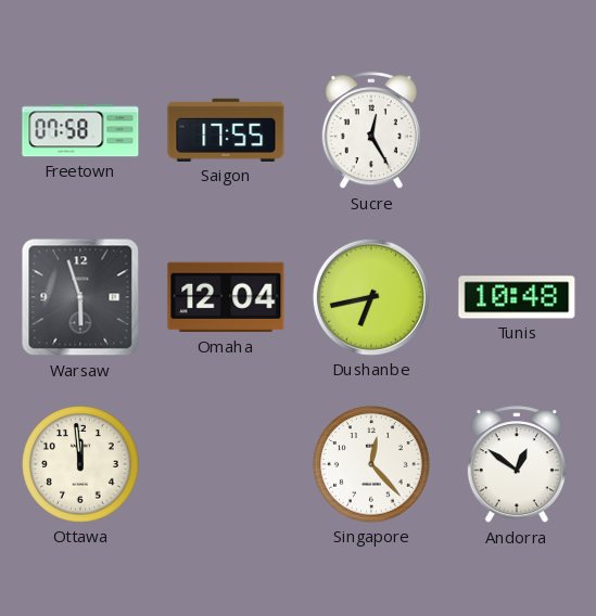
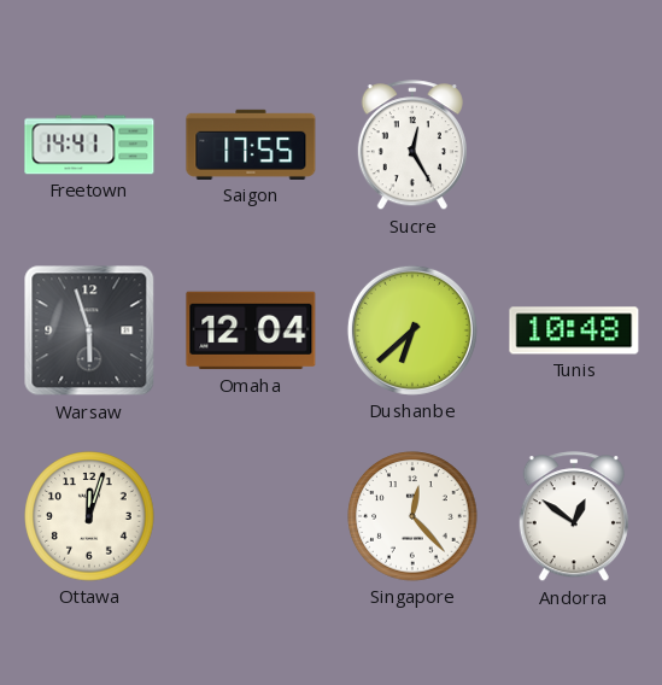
Freetown: 07:58 -> 14:41
Dushanbe: 6:43 -> 6:38
Ottawa: 11:59 -> 12:03
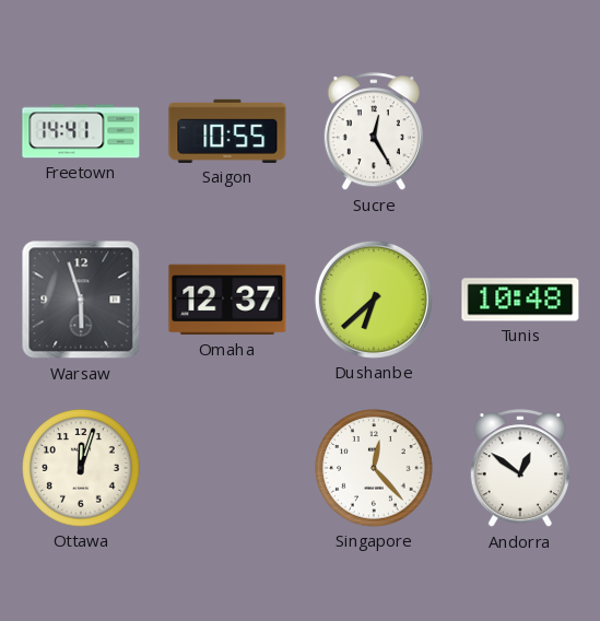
Saigon: 17:55 -> 10:55
Omaha: 12:04 -> 12:37
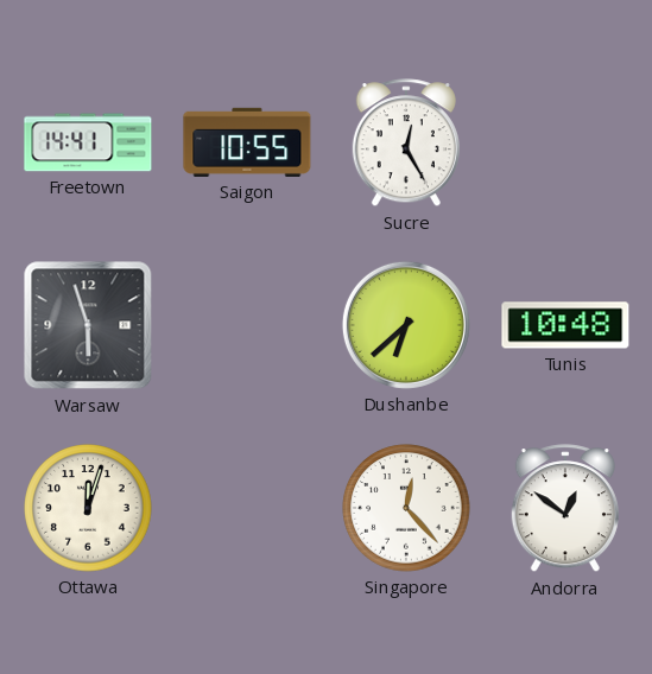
Omaha: 12:37 -> none
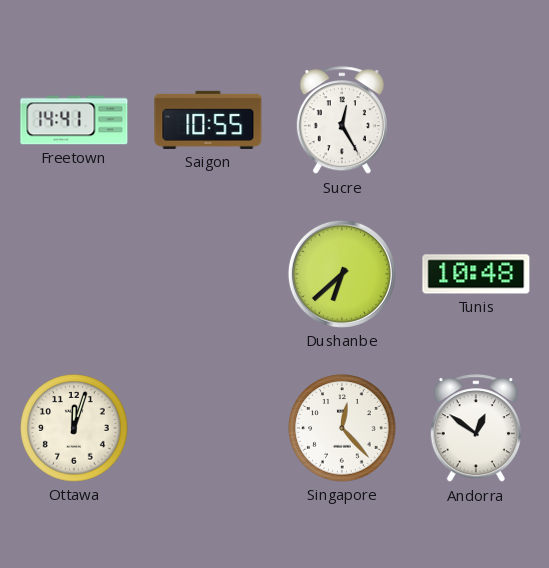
Warsaw: 5:57 -> none
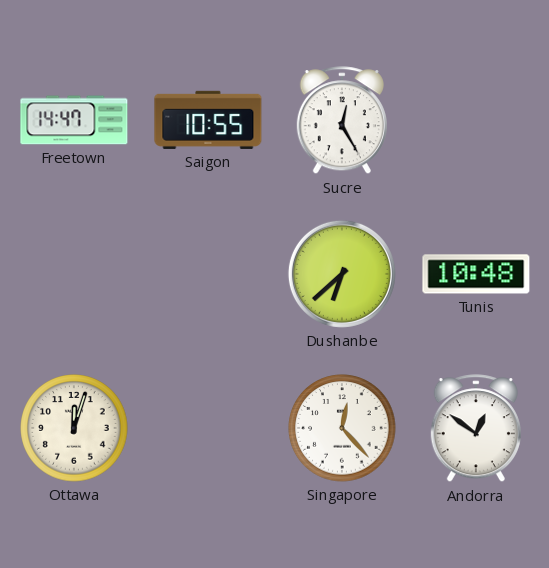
Freetown: 14:41 -> 14:47
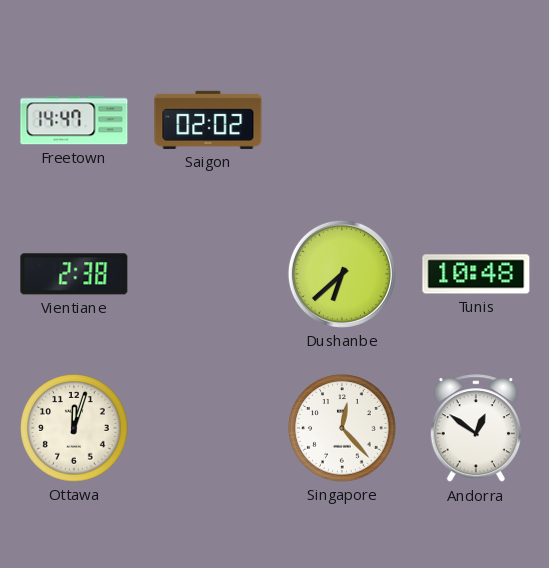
Saigon: 10:55 -> 02:02
Sucre: 12:25 -> none
Vientiane: none -> 2:38
